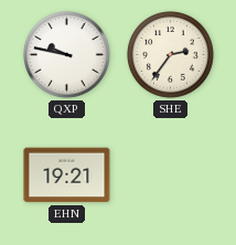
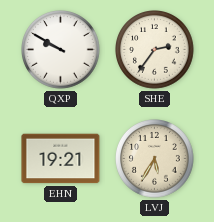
QXP: 9:47 -> 9:50
LVJ: none -> 5:35
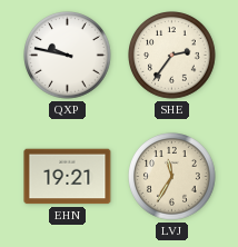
QXP: 9:50 -> 9:47
LVJ: 5:35 -> 11:35
